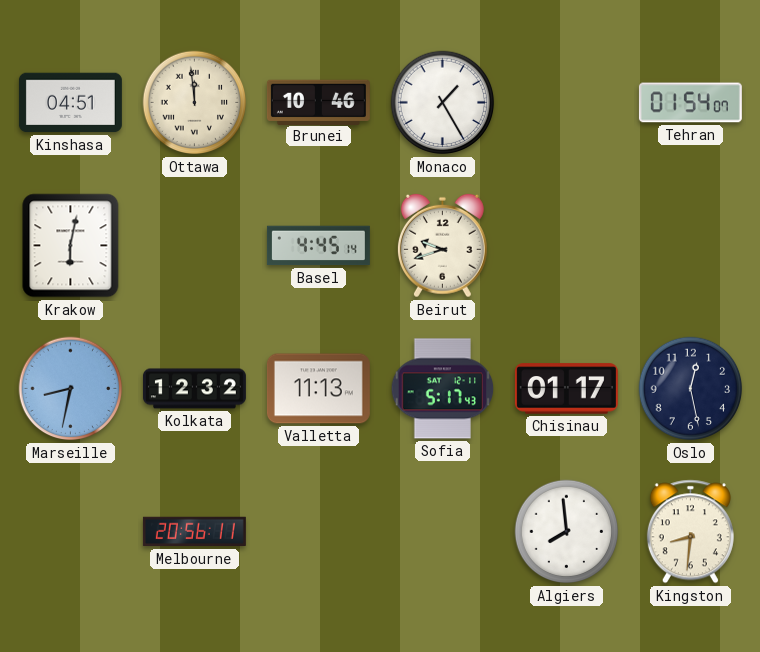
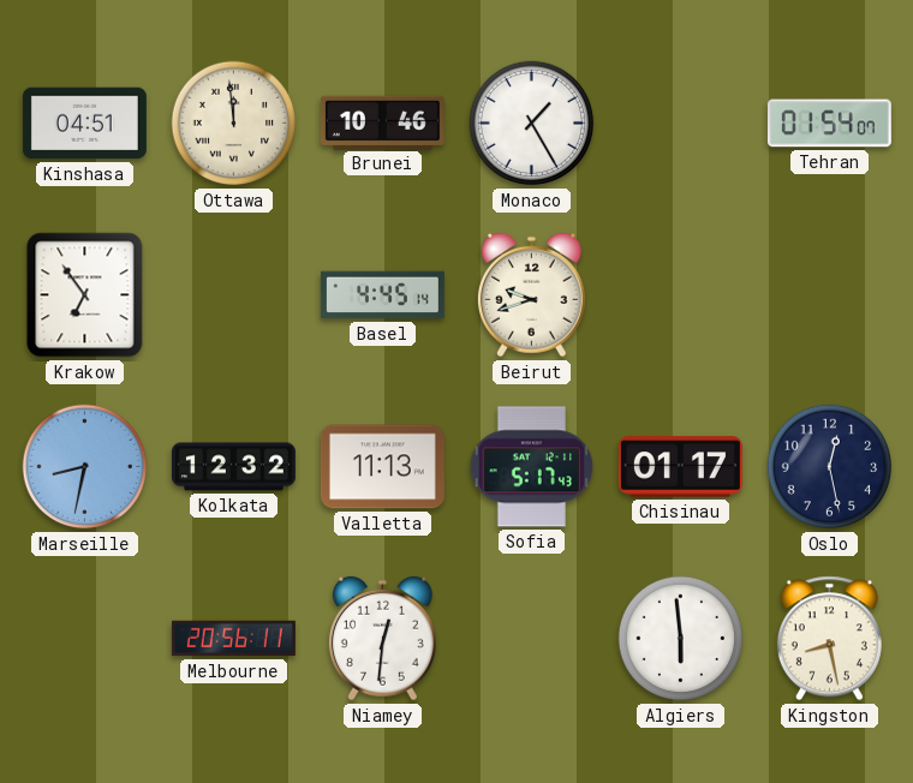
Krakow: 6:02 -> 6:54
Niamey: none -> 12:31
Algiers: 7:59 -> 5:59
Kingston: 8:31 -> 8:28
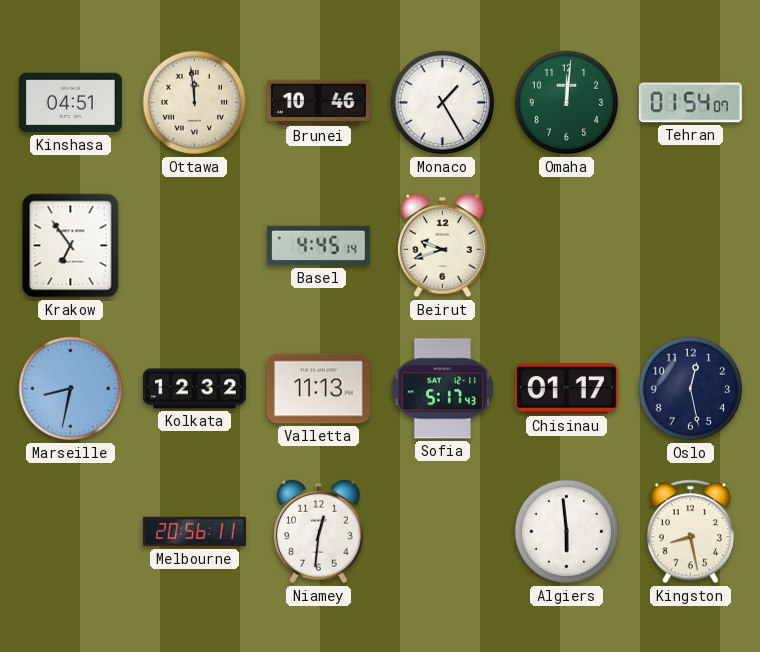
Omaha: none -> 12:01
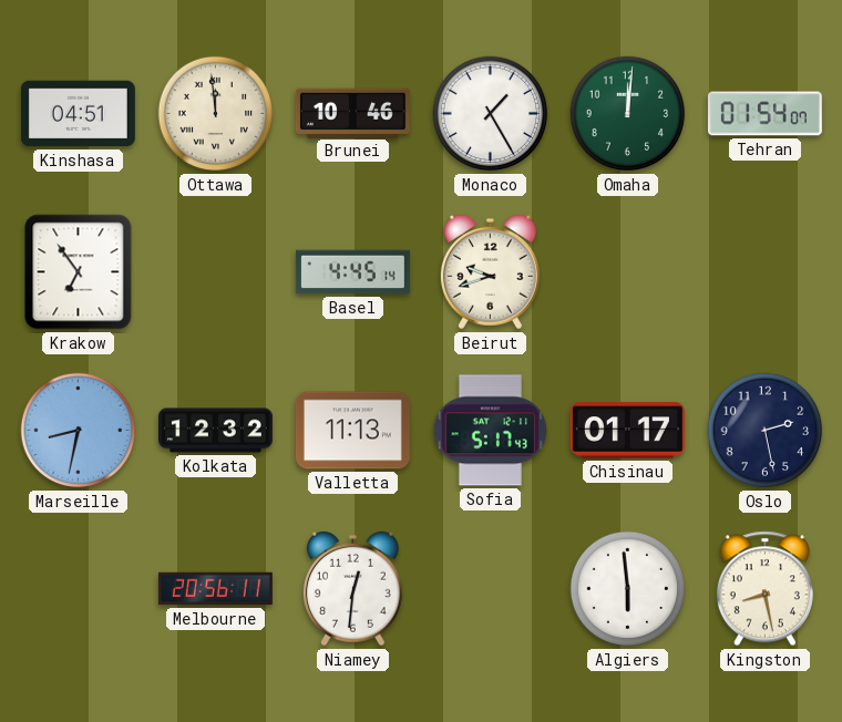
Oslo: 12:28 -> 2:28
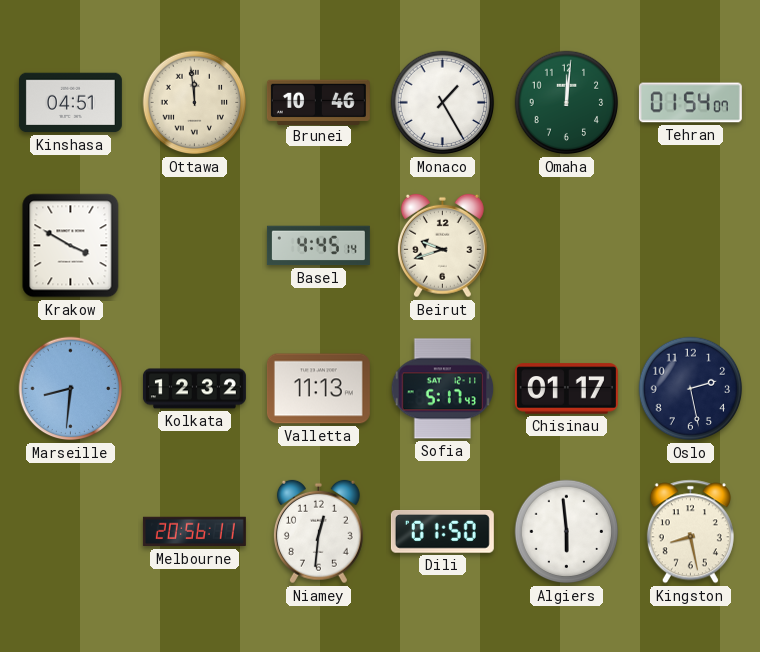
Krakow: 6:54 -> 3:50
Marseille: 8:32 -> 8:31
Dili: none -> 01:50
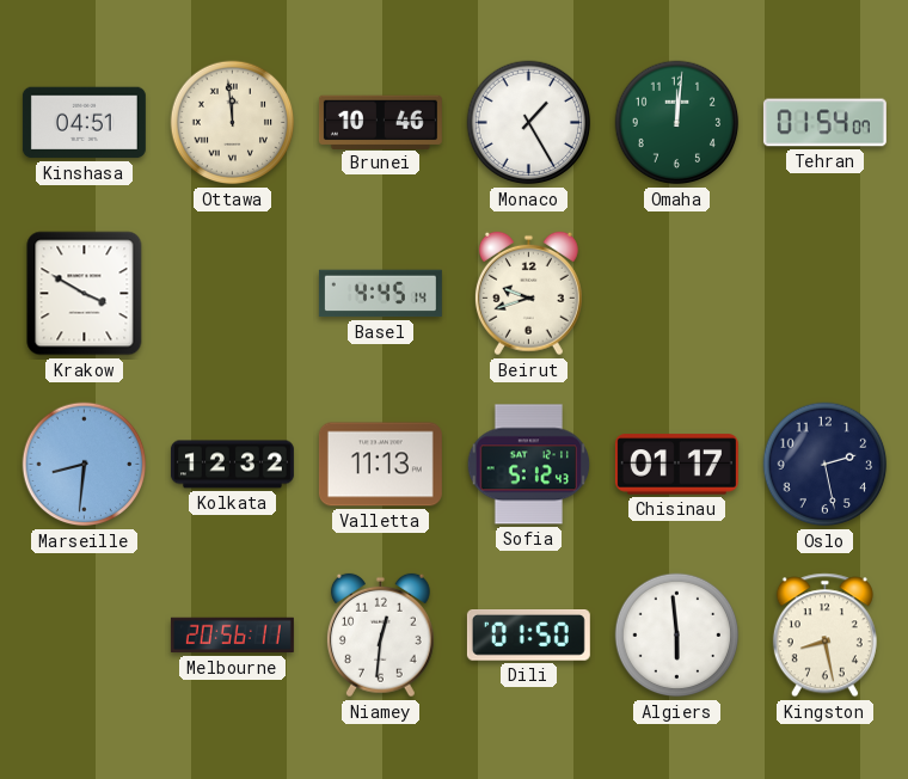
Sofia: 5:17 -> 5:12
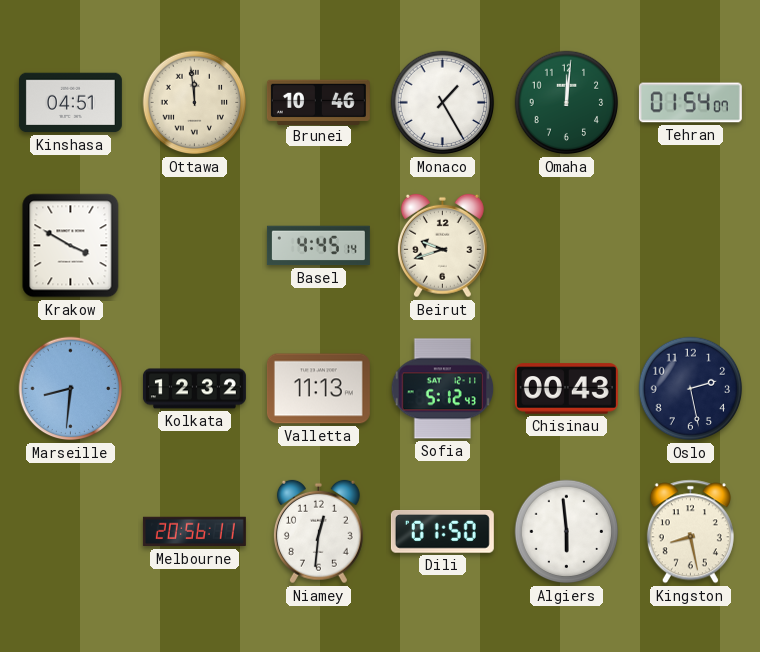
Chisinau: 01:17 -> 00:43
